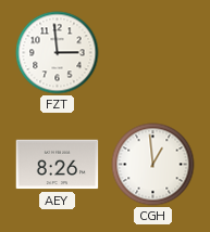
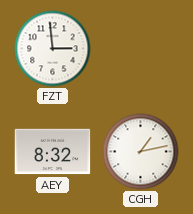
AEY: 8:26 -> 8:32
CGH: 12:59 -> 1:13
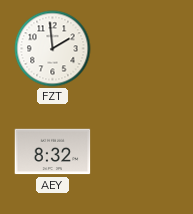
FZT: 2:59 -> 1:59
CGH: 1:13 -> none
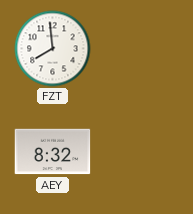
FZT: 1:59 -> 7:59
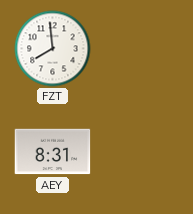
AEY: 8:32 -> 8:31
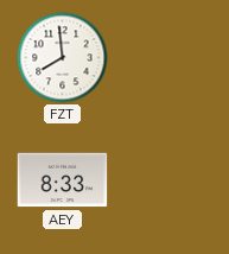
AEY: 8:31 -> 8:33
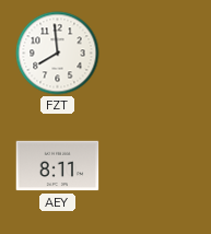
AEY: 8:33 -> 8:11
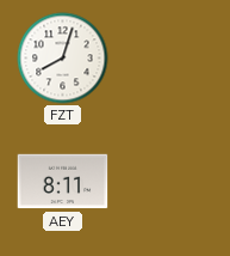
FZT: 7:59 -> 8:03
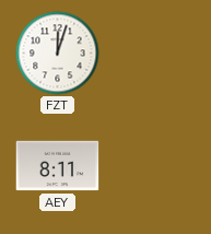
FZT: 8:03 -> 12:03
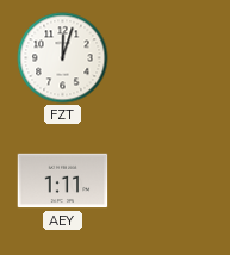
AEY: 8:11 -> 1:11
